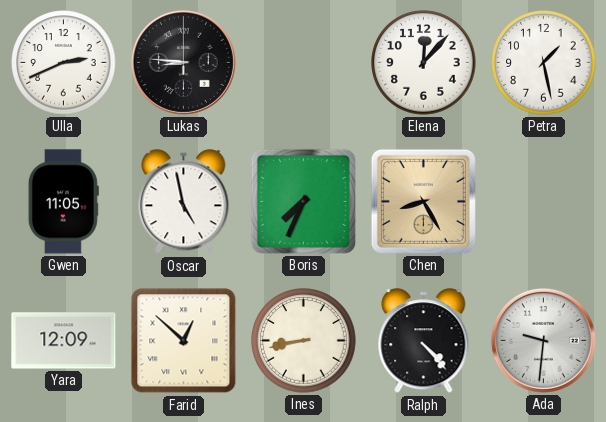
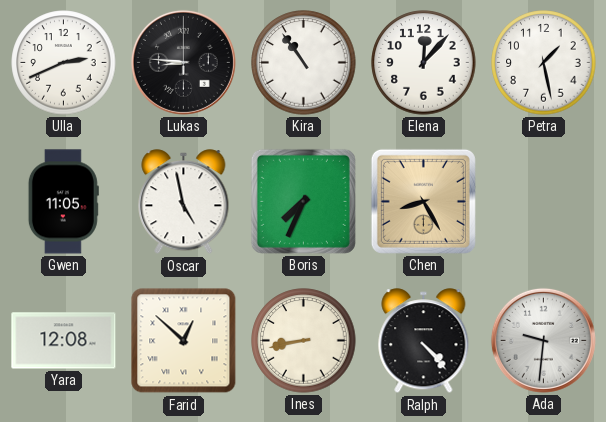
Kira: none -> 10:54
Yara: 12:09 -> 12:08
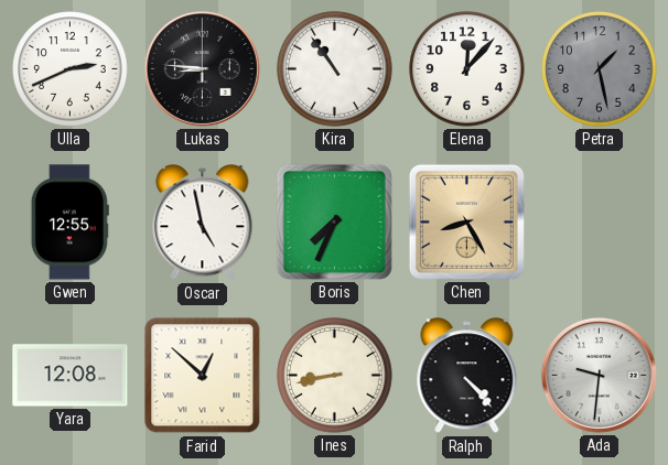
Petra dial: white -> grey
Gwen: 11:05 -> 12:55
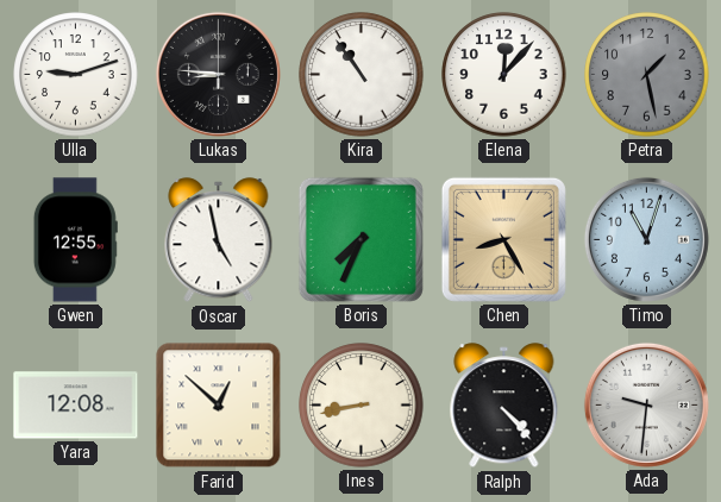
Ulla: 2:41 -> 9:12
Timo: none -> 11:03
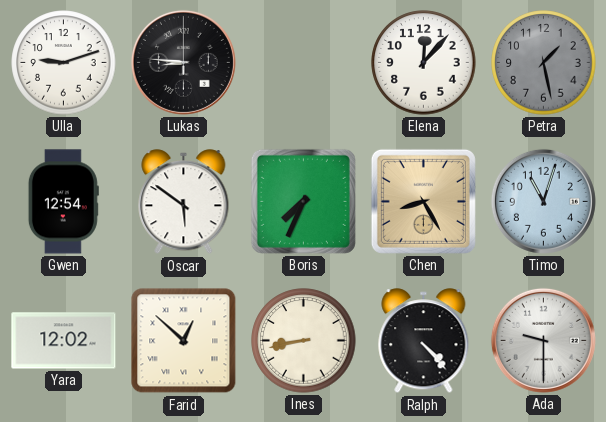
Kira: 10:54 -> none
Gwen: 12:55 -> 12:54
Oscar: 4:58 -> 5:51
Yara: 12:08 -> 12:02
Ada: 9:31 -> 9:30
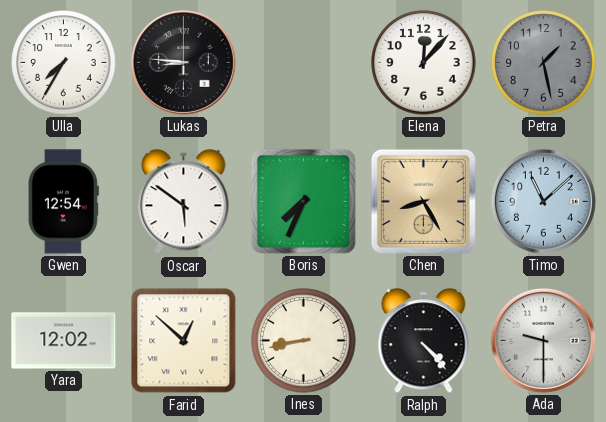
Ulla: 9:12 -> 7:35
Timo: 11:03 -> 11:08
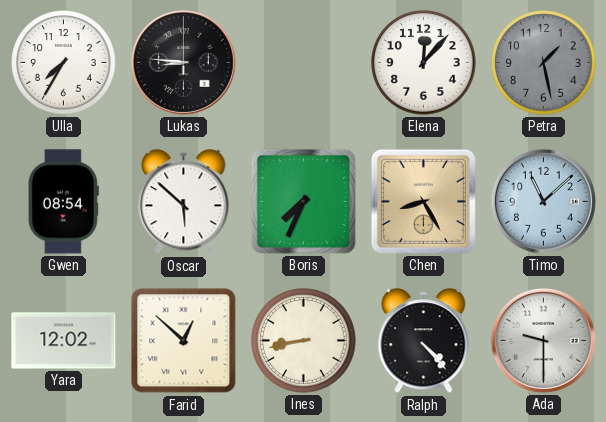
Gwen: 12:54 -> 08:54
Oscar: 5:51 -> 5:52
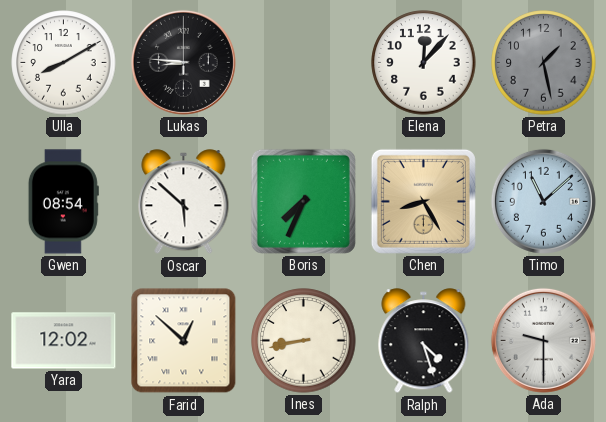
Ulla: 7:35 -> 8:10
Ralph: 4:23 -> 4:27
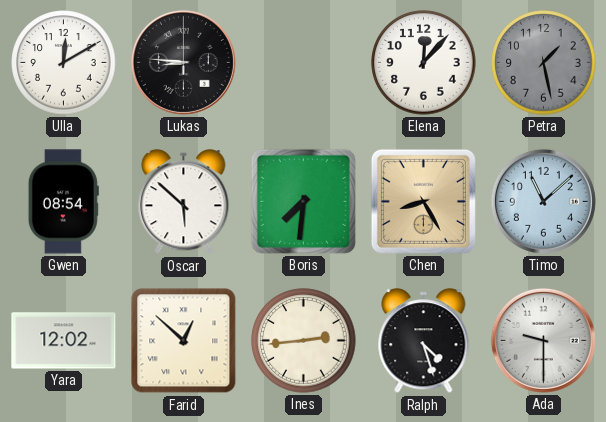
Ulla: 8:10 -> 12:10
Boris: 7:34 -> 7:31
Ines: 8:43 -> 2:44
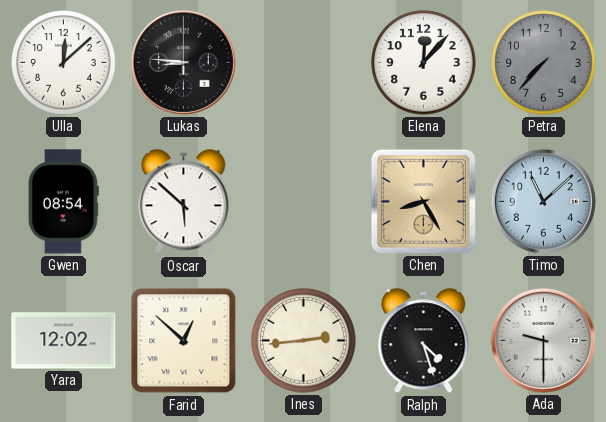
Ulla: 12:10 -> 12:08
Petra: 1:28 -> 7:37
Boris: 7:31 -> none
